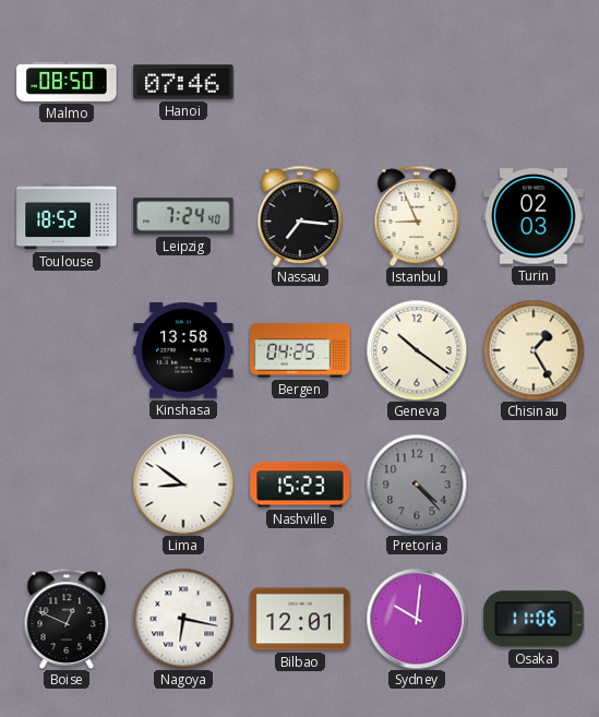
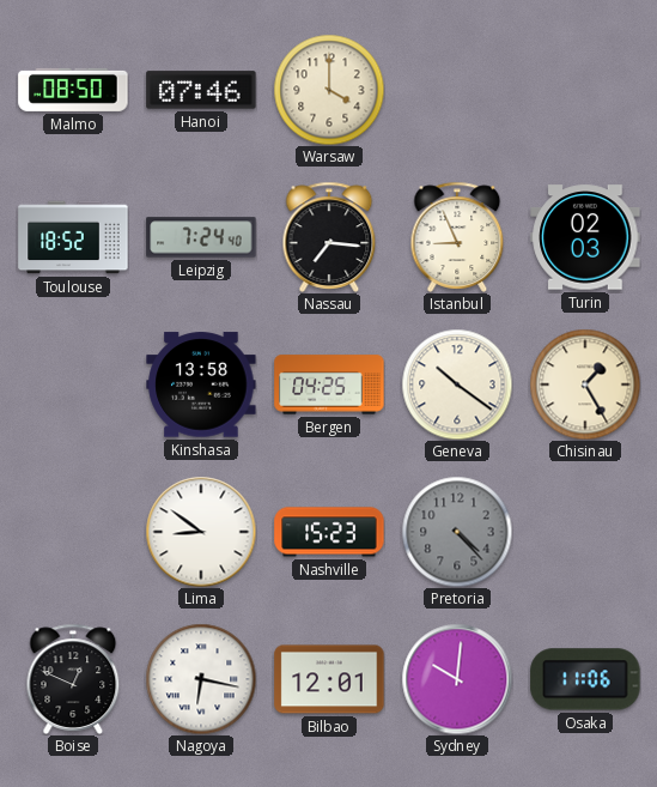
Warsaw: none -> 4:00
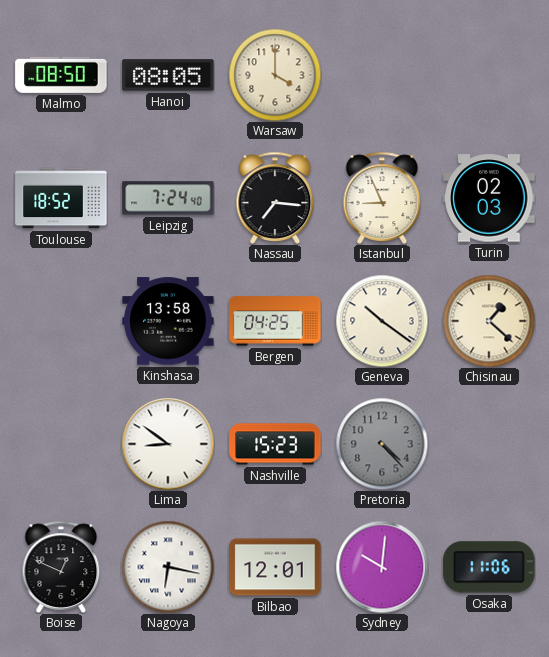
Hanoi: 07:46 -> 08:05
Chisinau: 1:25 -> 1:22
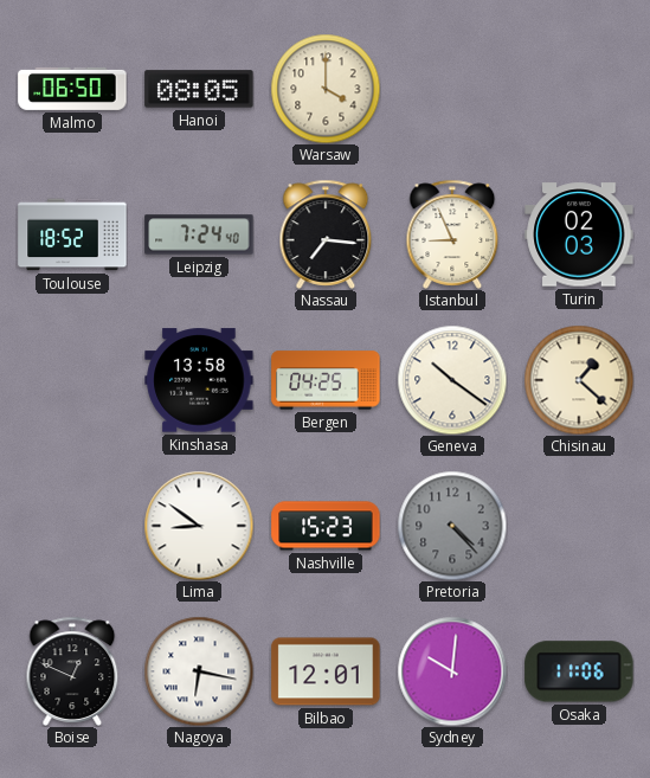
Malmo: 08:50 -> 06:50
